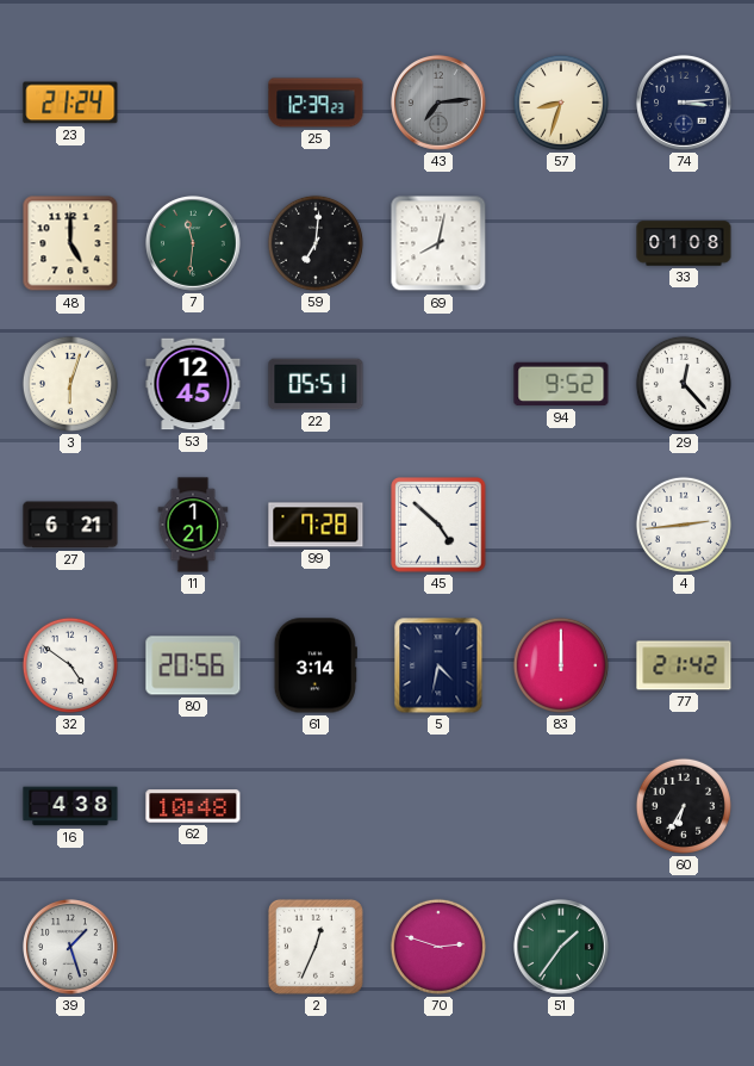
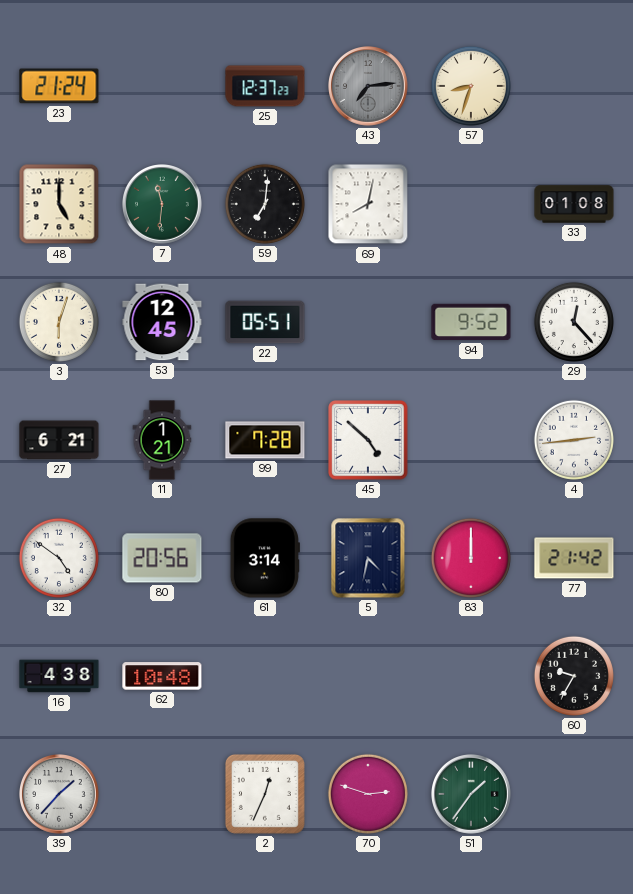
25: 12:39 -> 12:37
74: 3:14 -> none
60: 6:35 -> 9:35
39: 1:27 -> 1:37
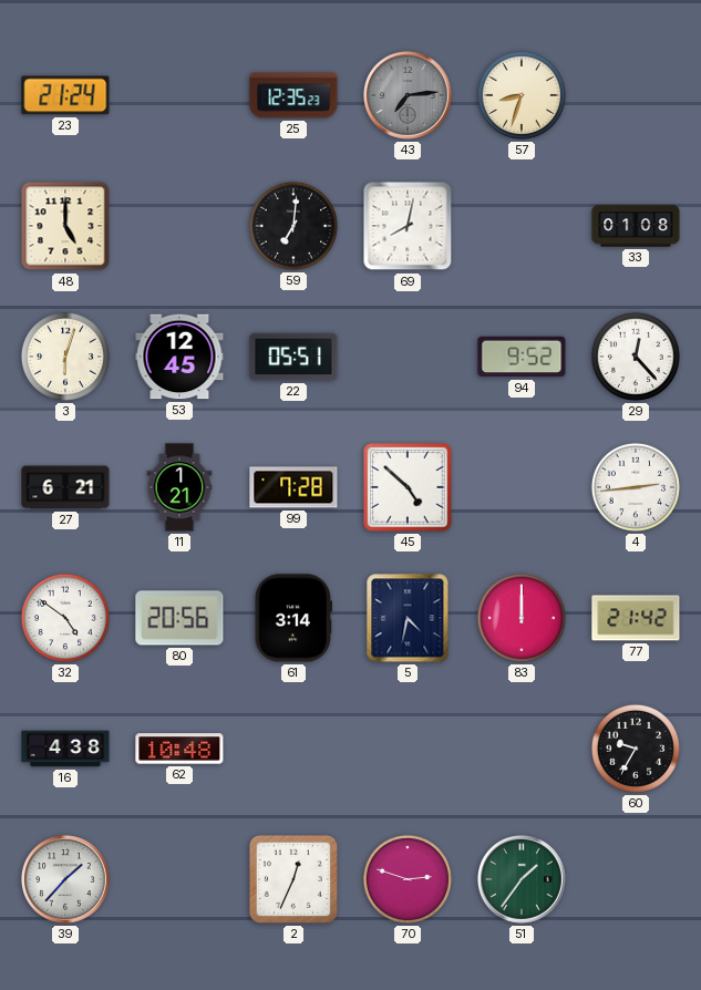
25: 12:37 -> 12:35
7: 11:31 -> none
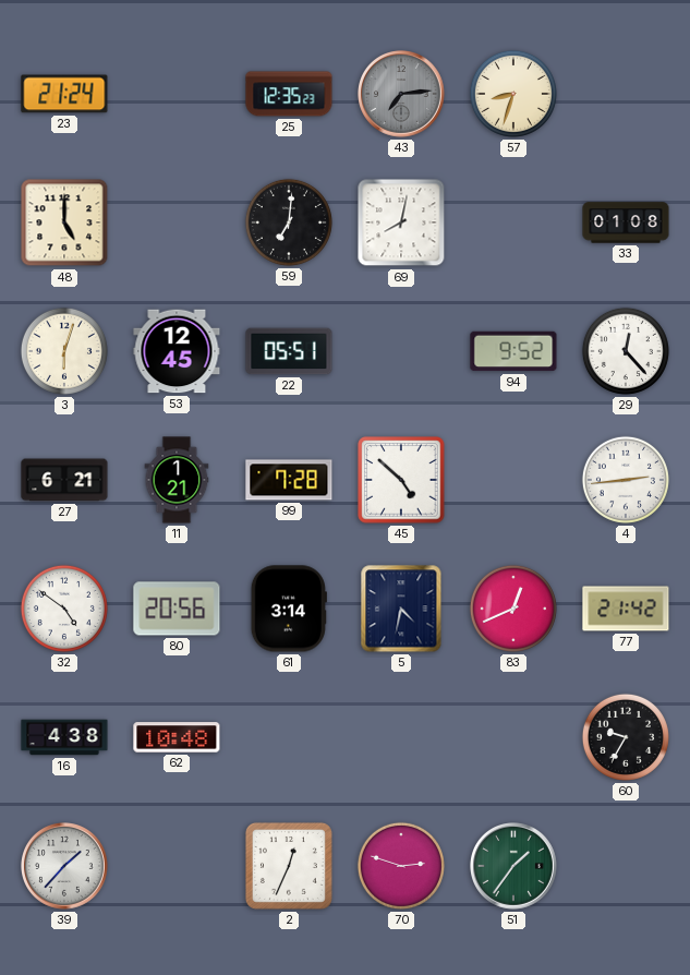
83: 12:00 -> 12:41
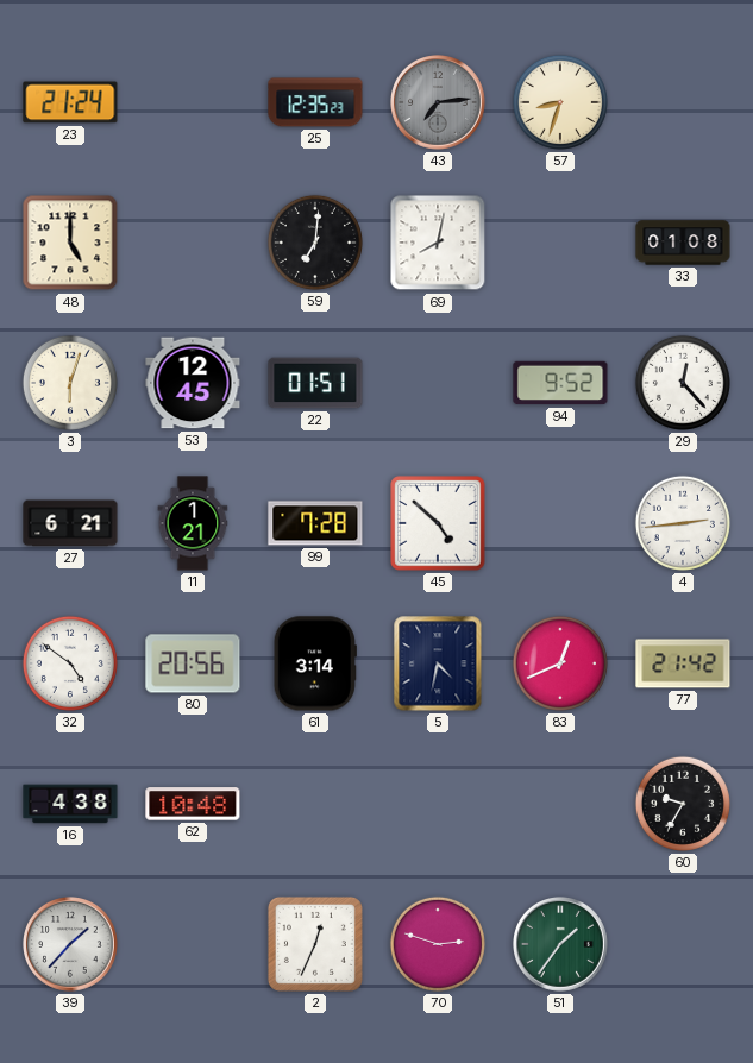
22: 05:51 -> 01:51
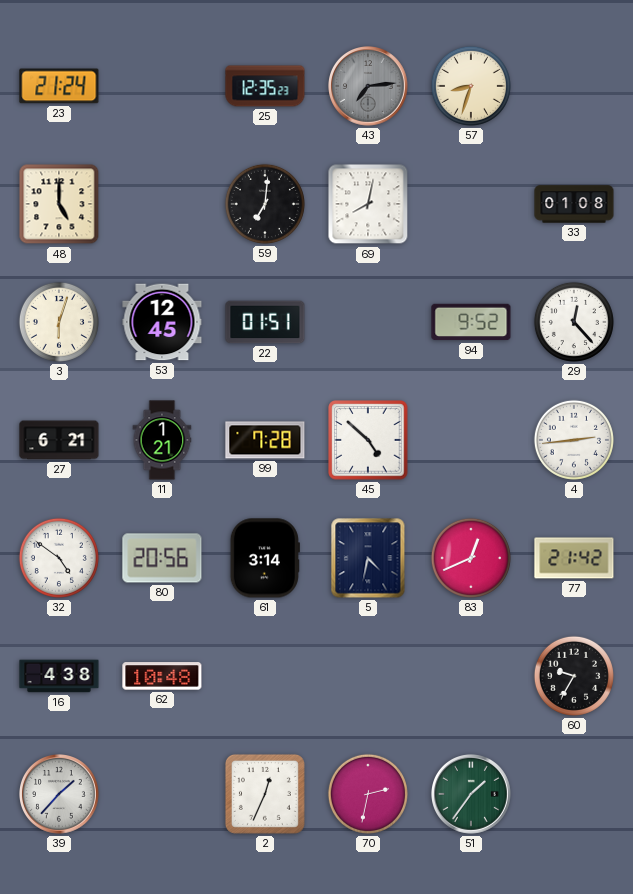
70: 2:48 -> 2:32
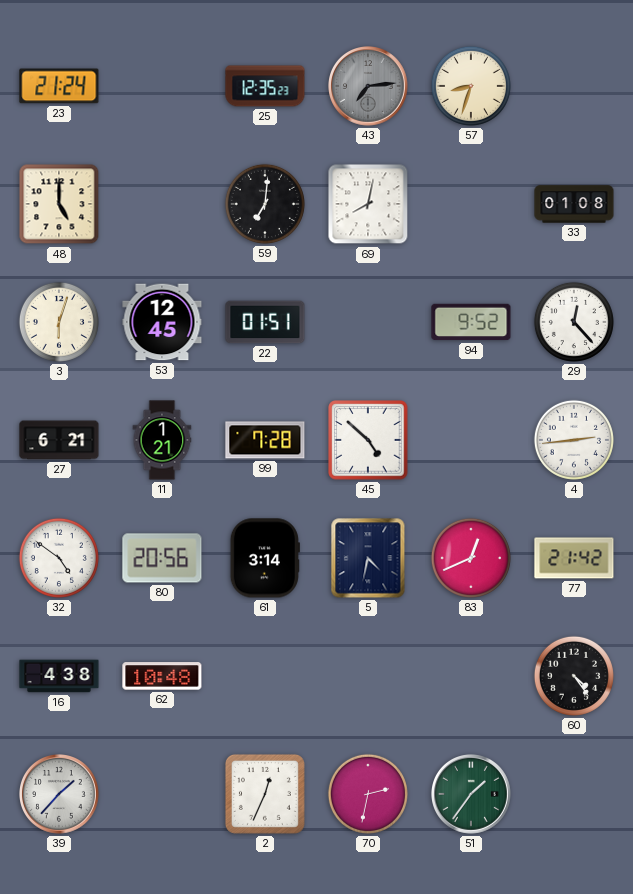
60: 9:35 -> 4:24
